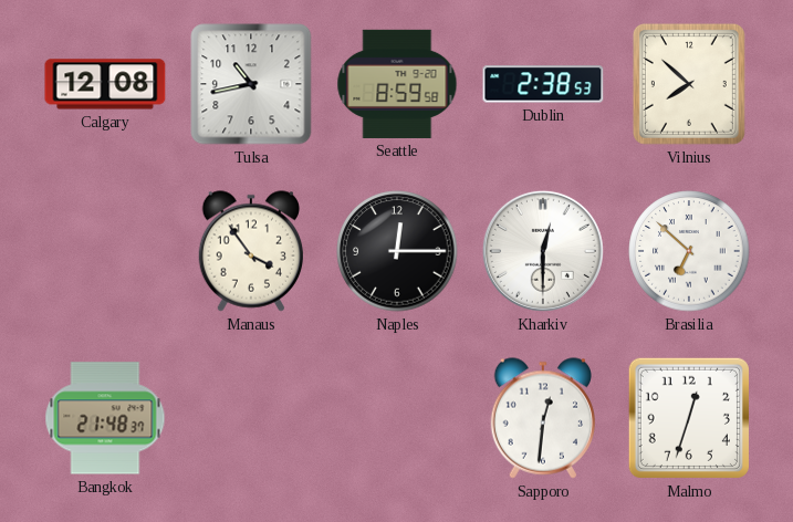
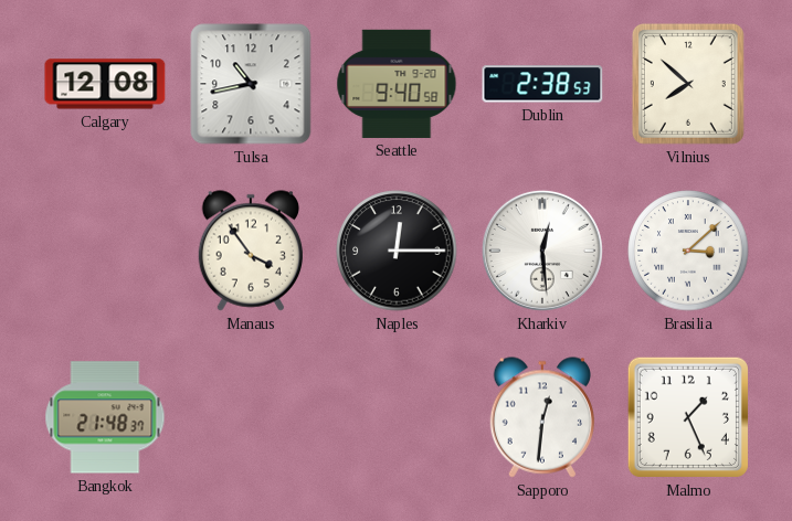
Seattle: 8:59 -> 9:40
Kharkiv: 12:30 -> 12:29
Brasilia: 6:52 -> 3:08
Malmo: 12:33 -> 1:26
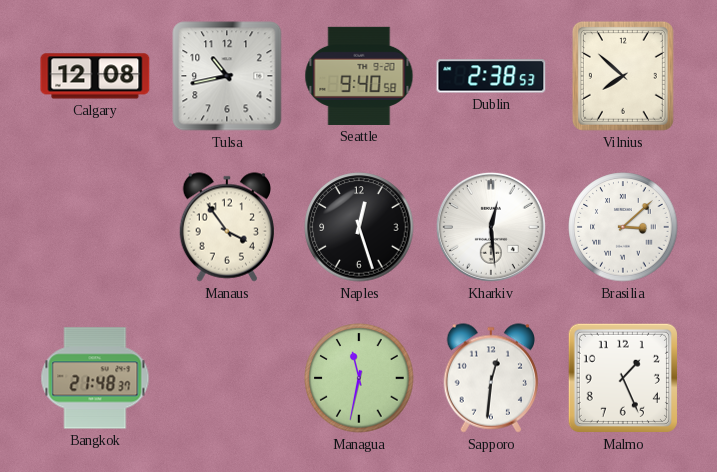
Naples: 12:15 -> 12:27
Managua: none -> 11:32
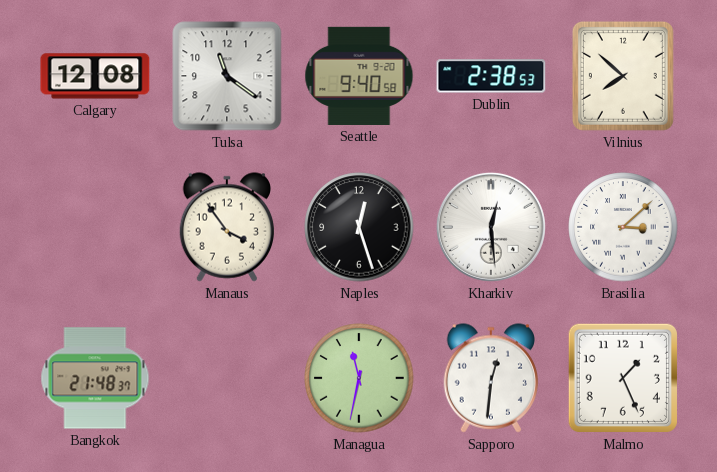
Tulsa: 10:43 -> 11:21
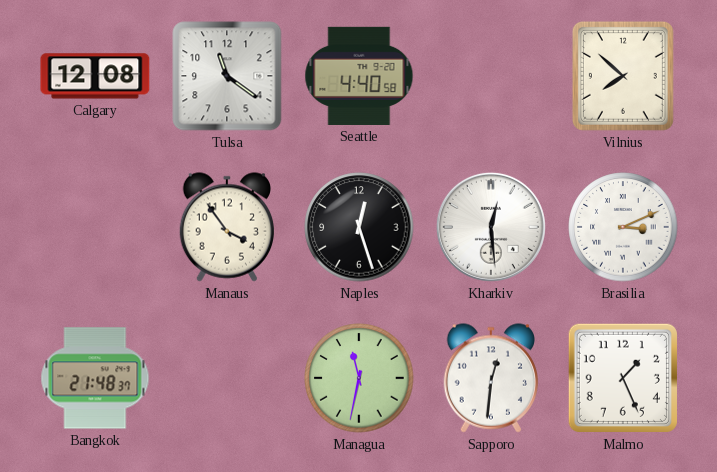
Seattle: 9:40 -> 4:40
Dublin: 2:38 -> none
Brasilia: 3:08 -> 3:11
